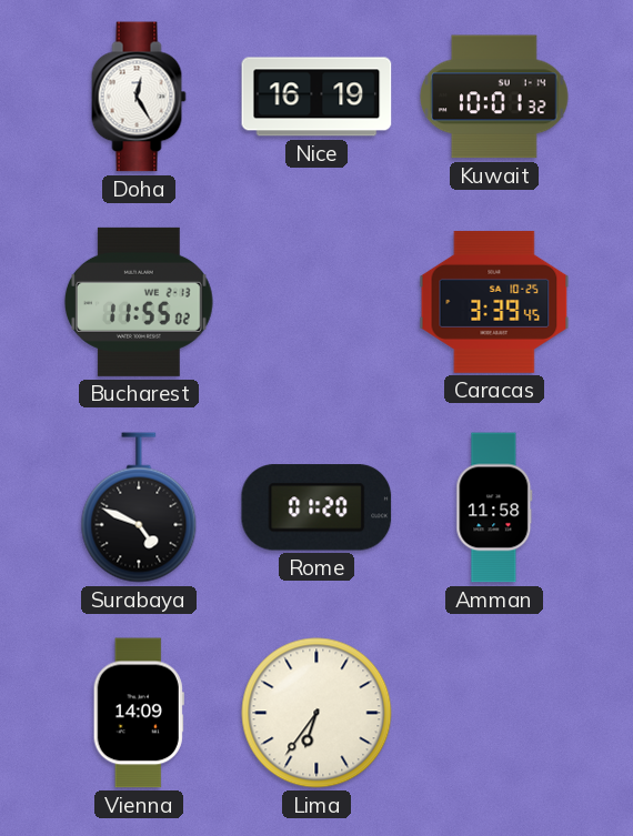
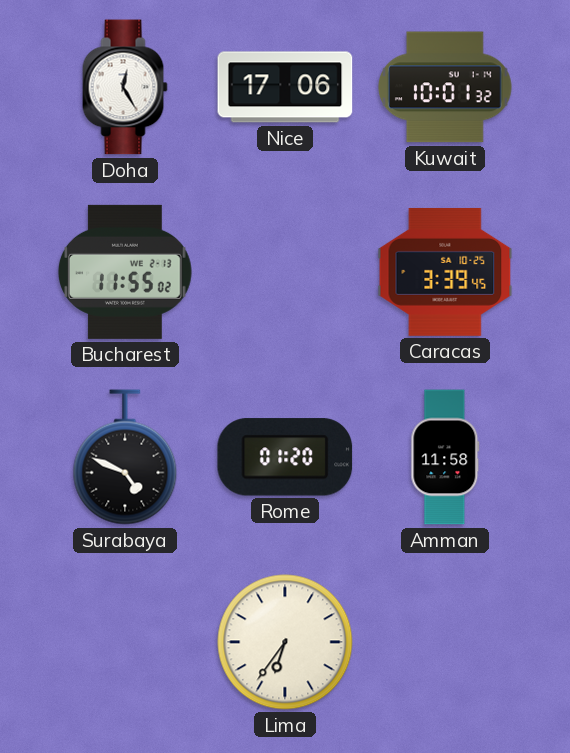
Nice: 16:19 -> 17:06
Vienna: 14:09 -> none
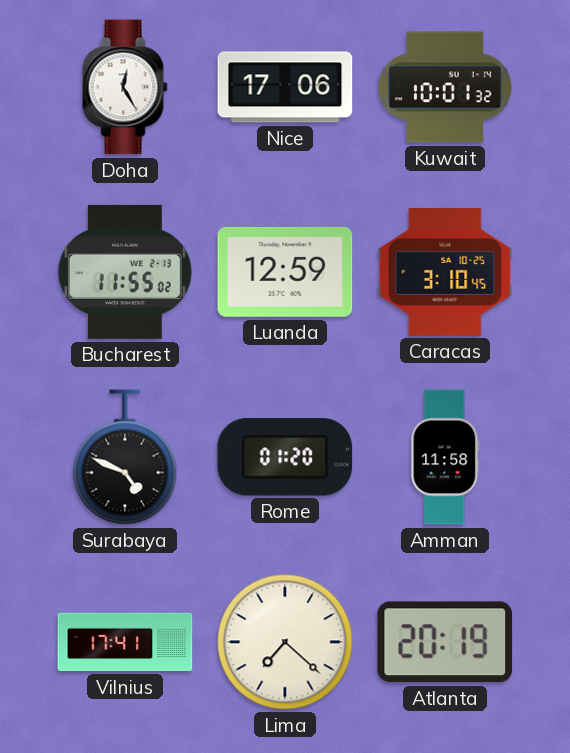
Luanda: none -> 12:59
Caracas: 3:39 -> 3:10
Vilnius: none -> 17:41
Lima: 6:36 -> 7:22
Atlanta: none -> 20:19
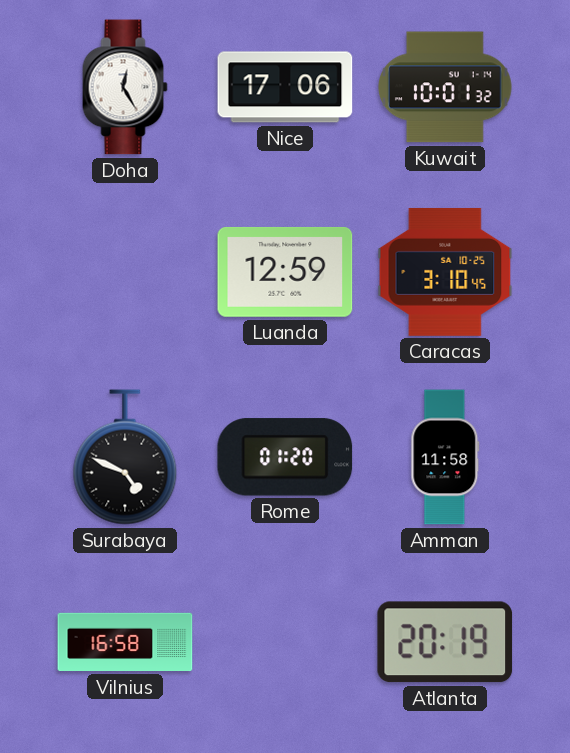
Bucharest: 11:55 -> none
Vilnius: 17:41 -> 16:58
Lima: 7:22 -> none
